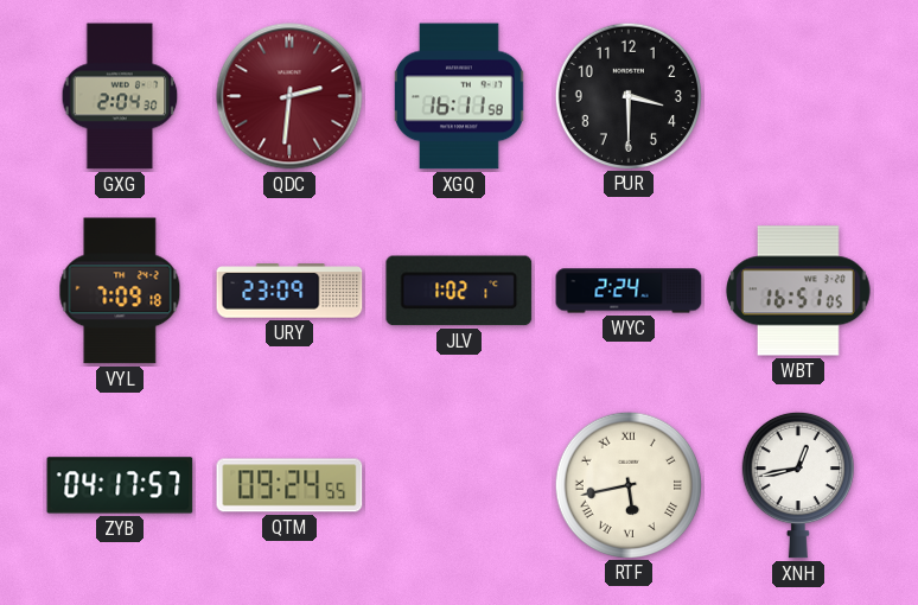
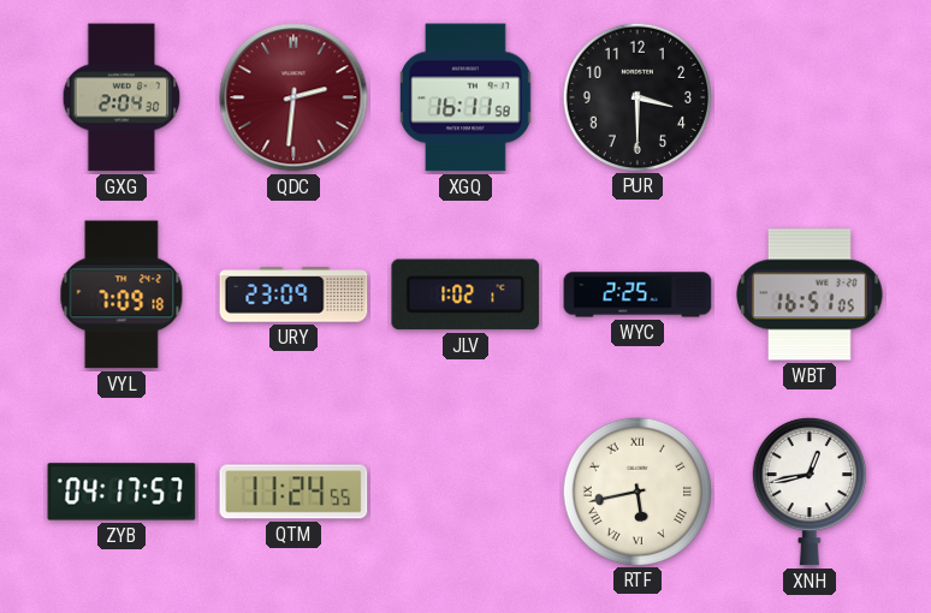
WYC: 2:24 -> 2:25
QTM: 09:24 -> 11:24
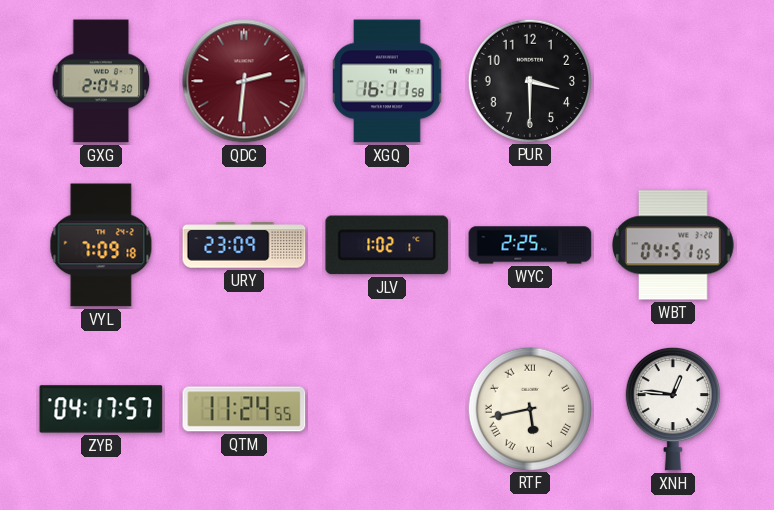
WBT: 16:51 -> 04:51
XNH: 12:43 -> 12:46
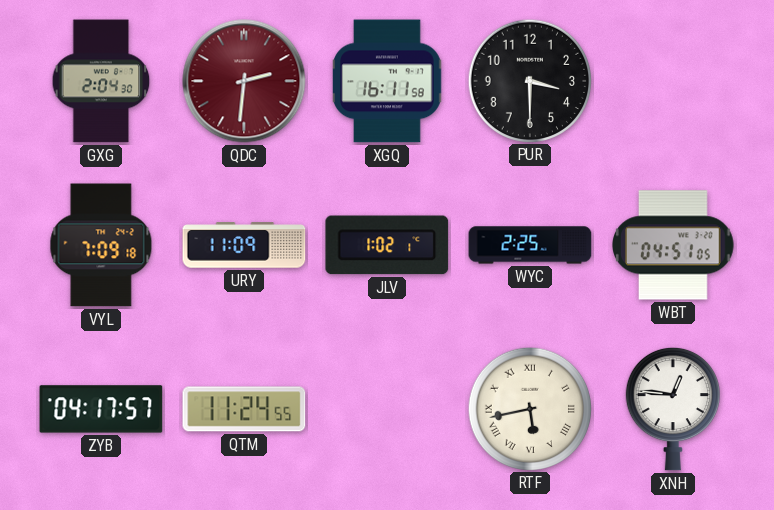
URY: 23:09 -> 11:09
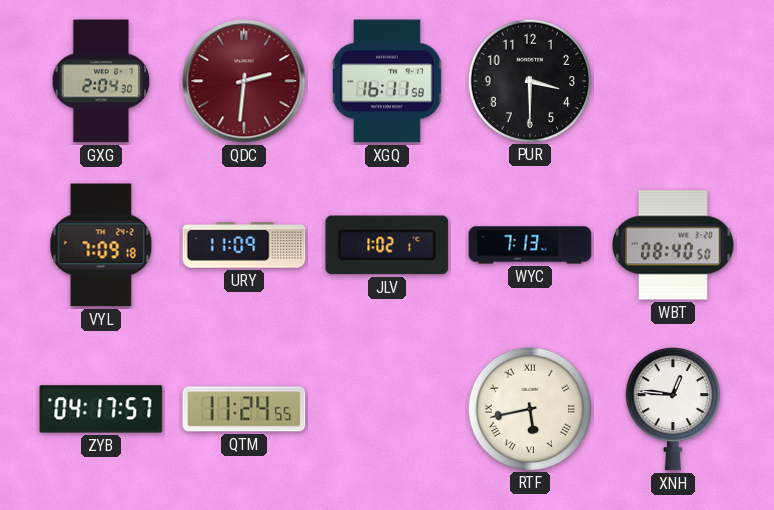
WYC: 2:25 -> 7:13
WBT: 04:51 -> 08:40
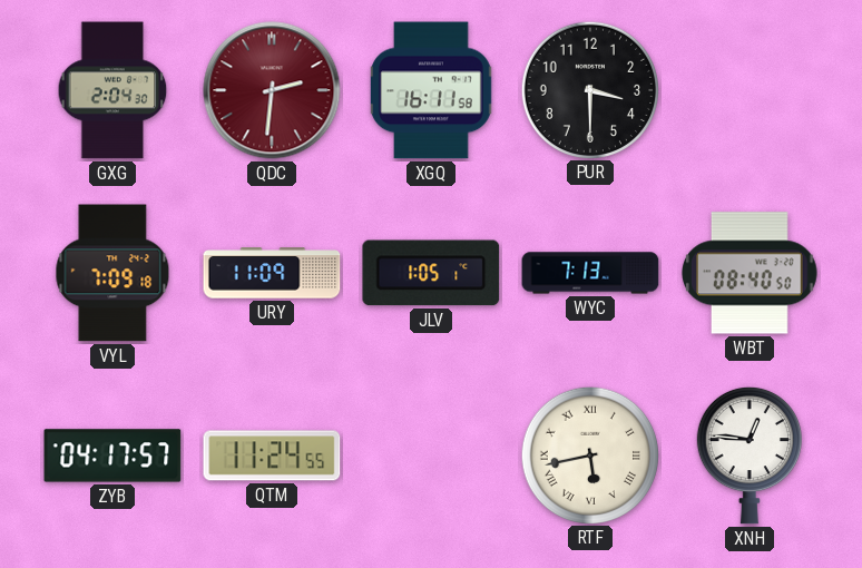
JLV: 1:02 -> 1:05
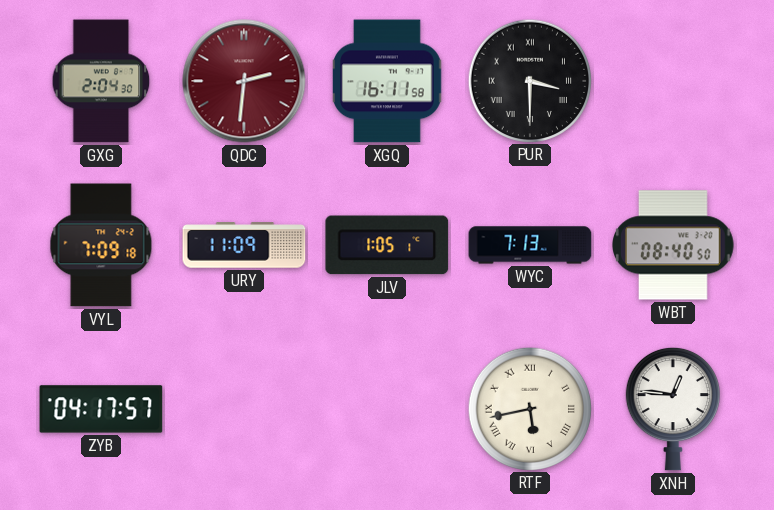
PUR numerals: Arabic -> Roman
QTM: 11:24 -> none
